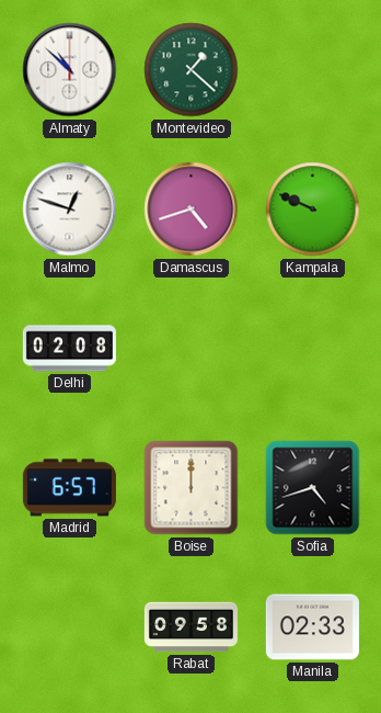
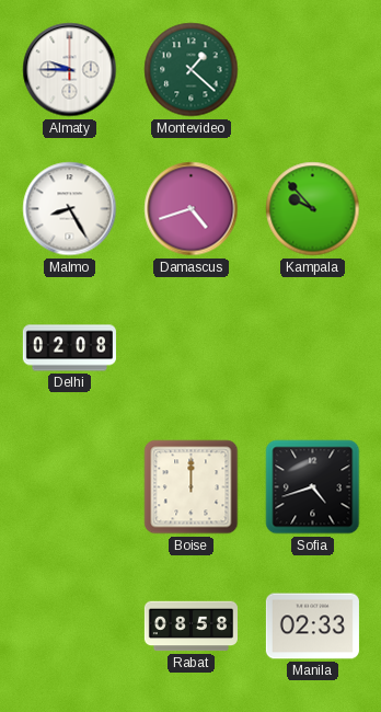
Almaty: 10:52 -> 9:45
Malmo: 12:48 -> 8:25
Kampala: 9:49 -> 9:53
Madrid: 6:57 -> none
Rabat: 09:58 -> 08:58
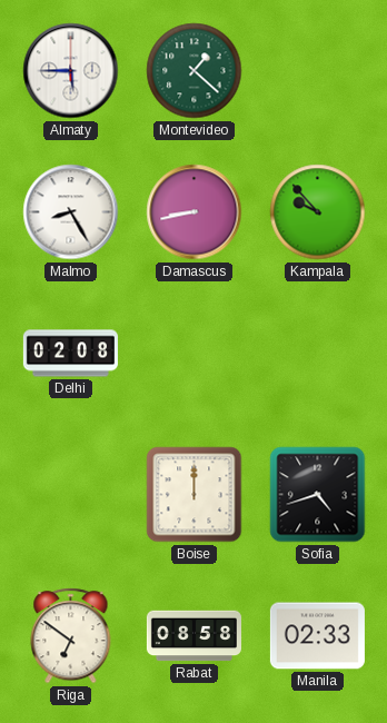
Almaty: 9:45 -> 5:45
Damascus: 4:42 -> 8:43
Riga: none -> 6:51
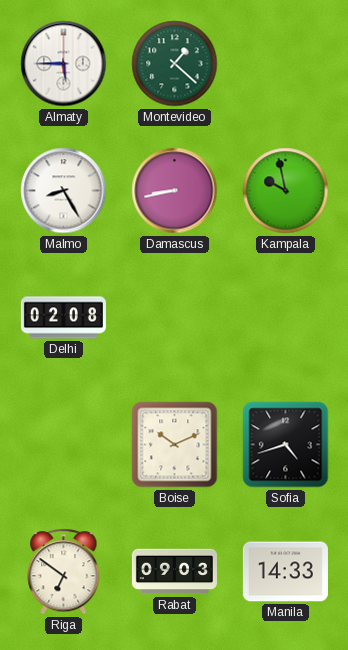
Kampala: 9:53 -> 9:58
Boise: 12:00 -> 10:11
Rabat: 08:58 -> 09:03
Manila: 02:33 -> 14:33
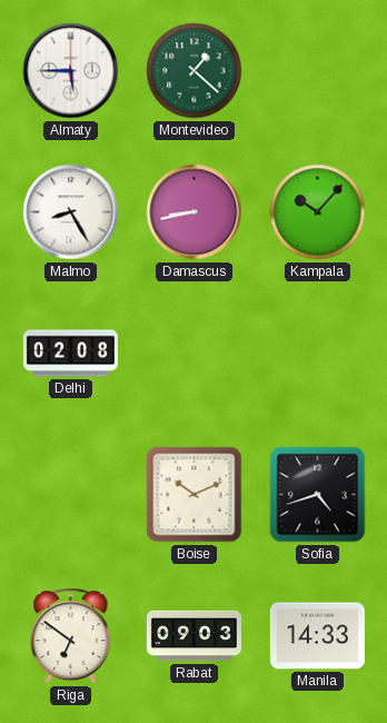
Kampala: 9:58 -> 10:07
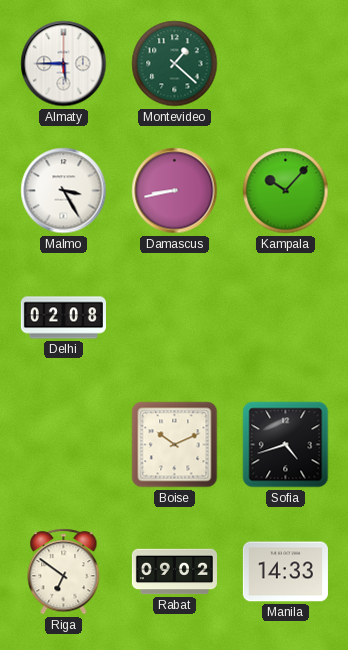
Malmo: 8:25 -> 3:25
Rabat: 09:03 -> 09:02
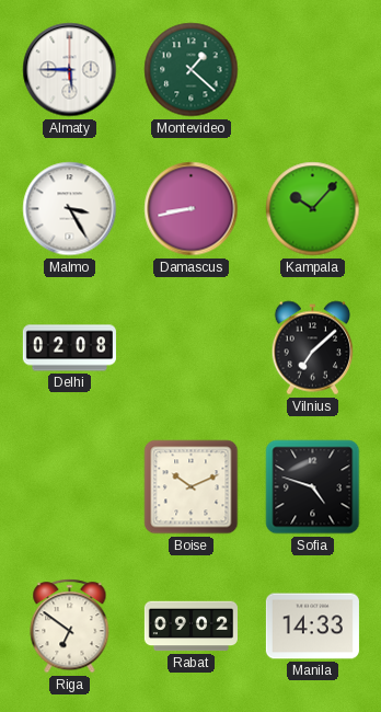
Vilnius: none -> 7:08
Sofia: 4:42 -> 4:48
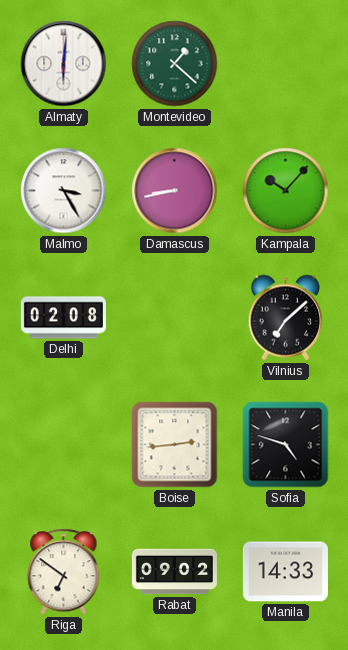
Almaty: 5:45 -> 6:01
Boise: 10:11 -> 2:44
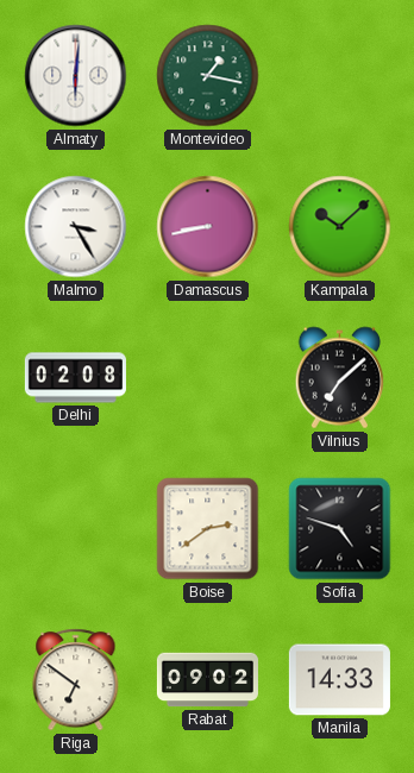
Montevideo: 1:22 -> 1:17
Kampala: 10:07 -> 10:08
Boise: 2:44 -> 2:39
